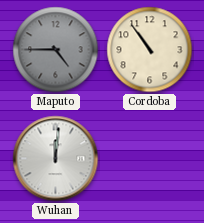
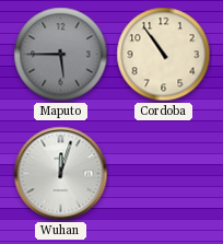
Maputo: 4:45 -> 5:45
Wuhan: 12:01 -> 12:03
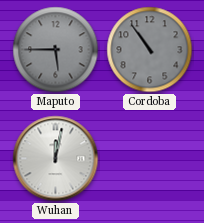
Cordoba dial: cream -> grey
Wuhan: 12:03 -> 12:02
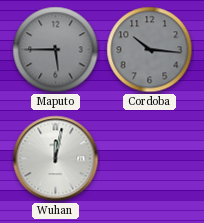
Cordoba: 10:54 -> 10:16
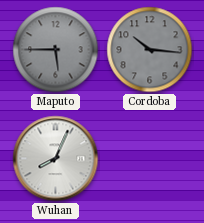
Wuhan: 12:02 -> 8:04
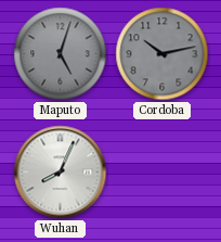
Maputo: 5:45 -> 5:03
Cordoba: 10:16 -> 10:13
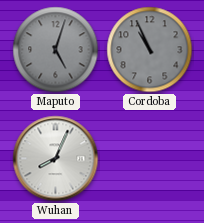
Cordoba: 10:13 -> 10:56
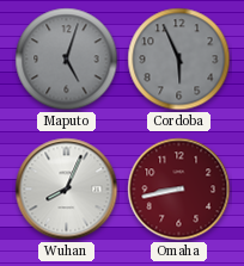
Cordoba: 10:56 -> 5:56
Omaha: none -> 8:43
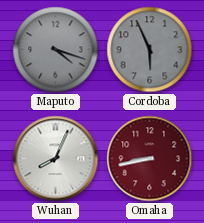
Maputo: 5:03 -> 4:18
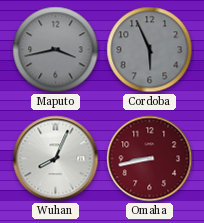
Maputo: 4:18 -> 3:43
